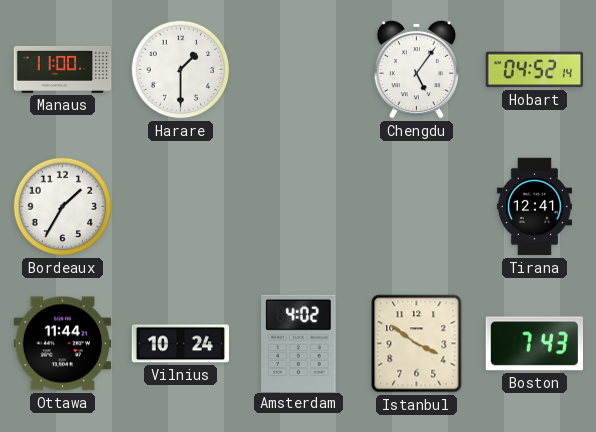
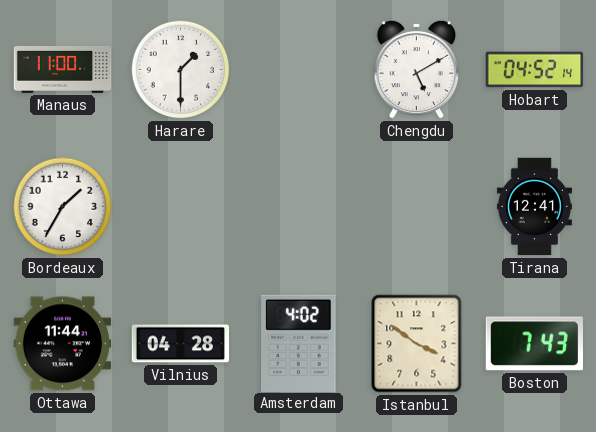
Chengdu: 5:06 -> 5:10
Vilnius: 10:24 -> 04:28
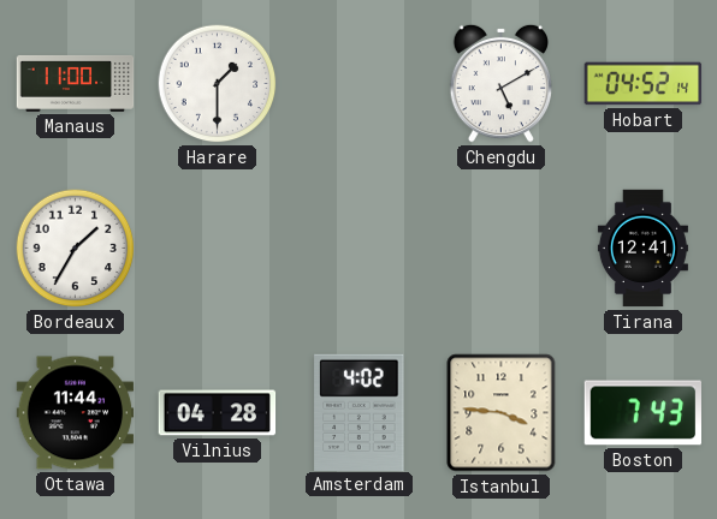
Istanbul: 3:51 -> 3:46
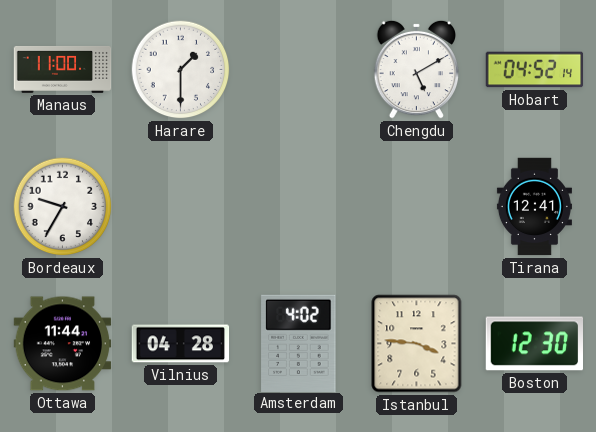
Bordeaux: 1:35 -> 9:35
Boston: 7:43 -> 12:30
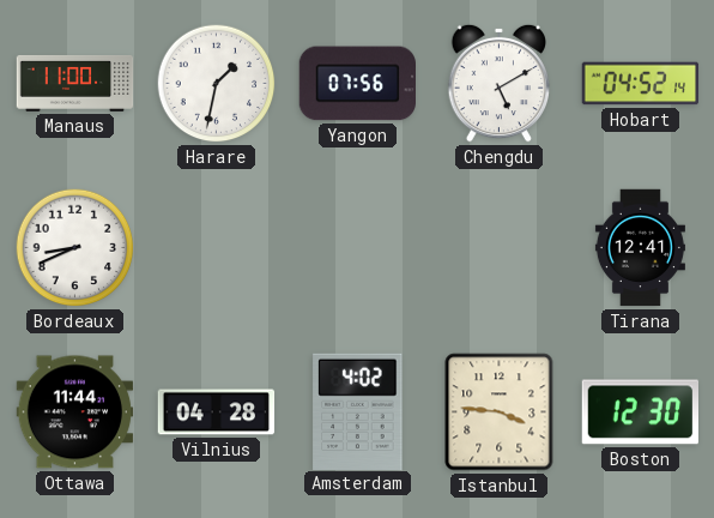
Harare: 1:30 -> 1:32
Yangon: none -> 07:56
Bordeaux: 9:35 -> 8:41
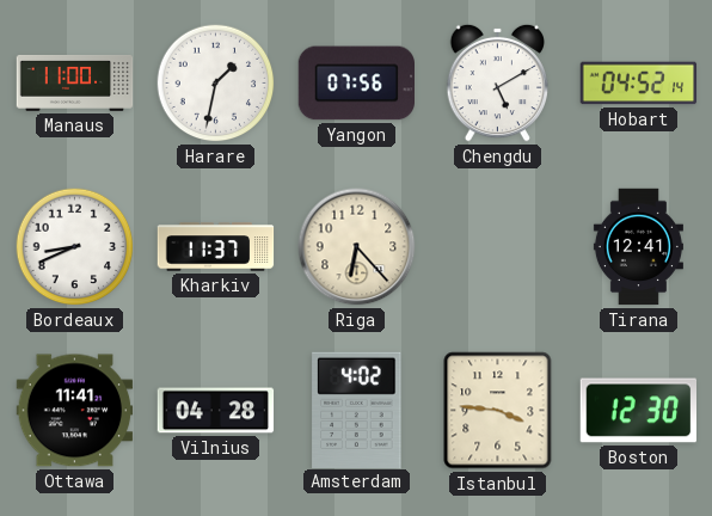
Kharkiv: none -> 11:37
Riga: none -> 6:23
Ottawa: 11:44 -> 11:41
